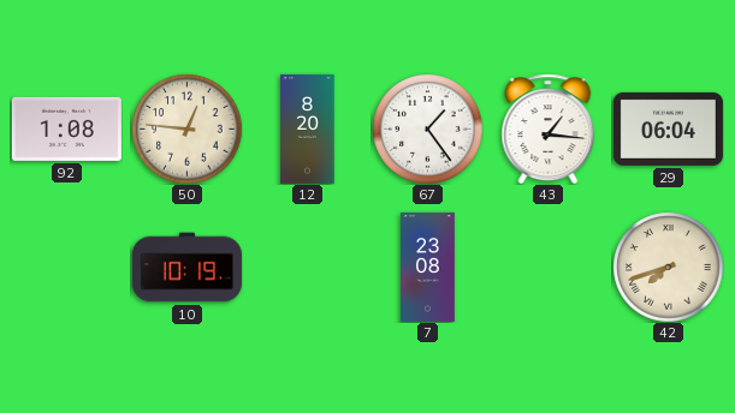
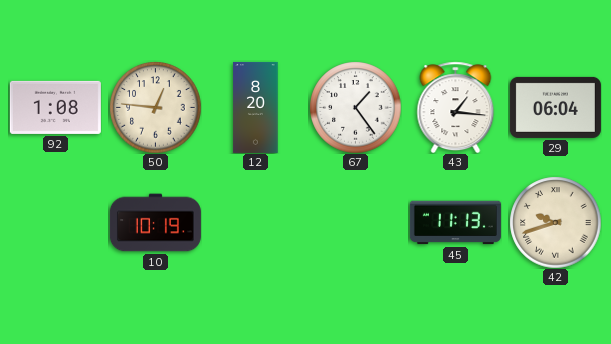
7: 23:08 -> none
45: none -> 11:13
42: 7:42 -> 9:42
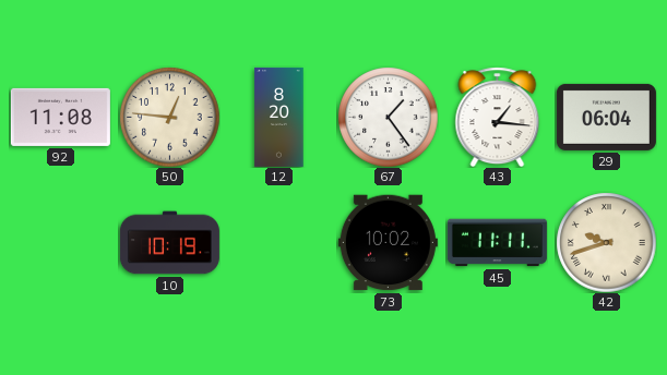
92: 1:08 -> 11:08
73: none -> 10:02
45: 11:13 -> 11:11
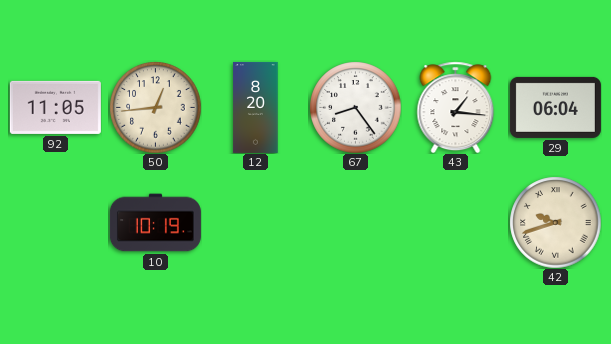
92: 11:08 -> 11:05
50: 12:46 -> 12:44
67: 1:24 -> 8:24
73: 10:02 -> none
45: 11:11 -> none
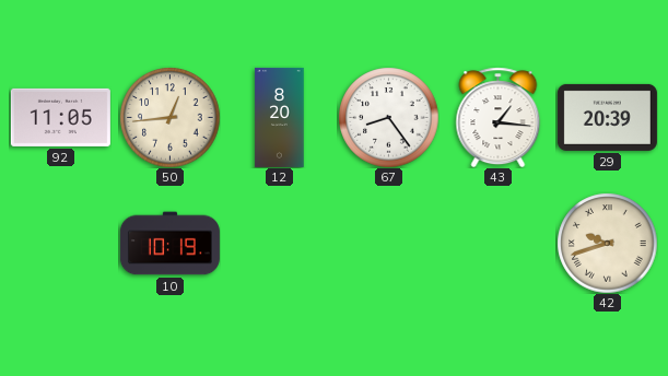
29: 06:04 -> 20:39
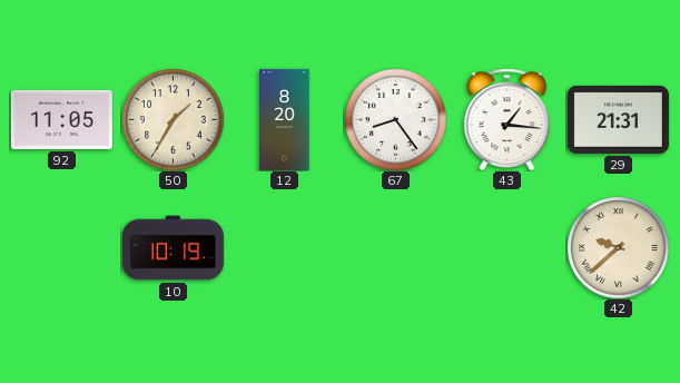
50: 12:44 -> 1:35
29: 20:39 -> 21:31
42: 9:42 -> 9:38
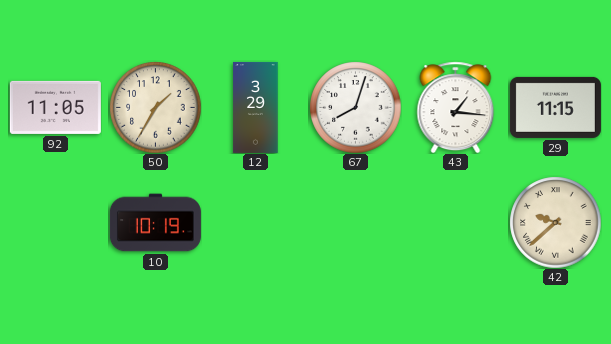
12: 8:20 -> 3:29
67: 8:24 -> 8:03
29: 21:31 -> 11:15
